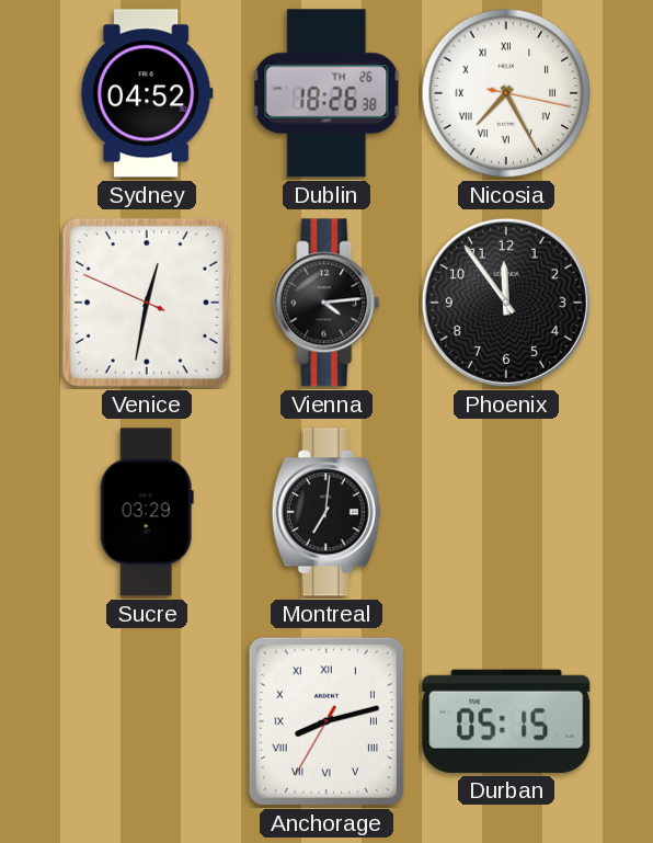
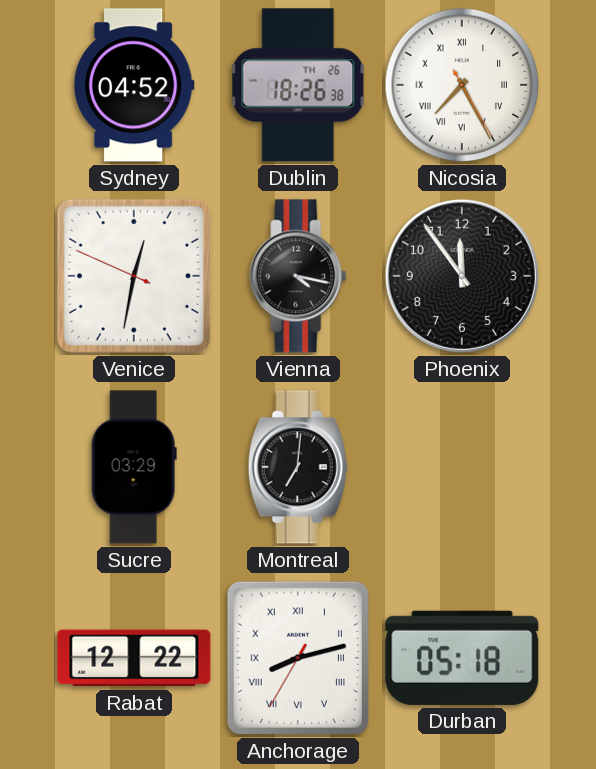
Nicosia: 7:25:17 -> 7:25:25
Vienna: 4:14 -> 4:17
Rabat: none -> 12:22
Durban: 05:15 -> 05:18
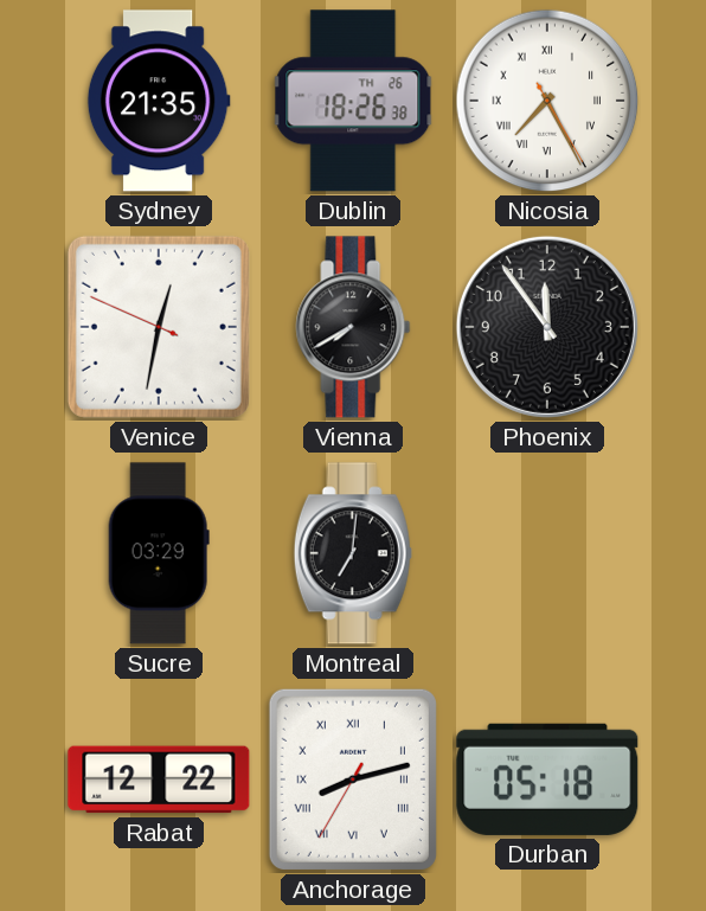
Sydney: 04:52 -> 21:35
Vienna: 4:17 -> 7:40
